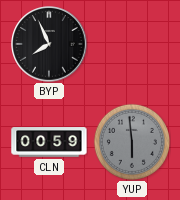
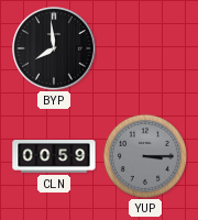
BYP: 7:56 -> 7:59
YUP: 5:59 -> 3:15
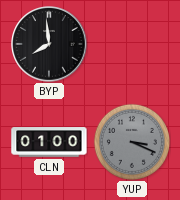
CLN: 00:59 -> 01:00
YUP: 3:15 -> 3:19
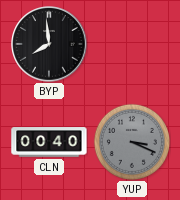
CLN: 01:00 -> 00:40
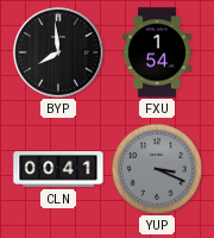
FXU: none -> 1:54
CLN: 00:40 -> 00:41
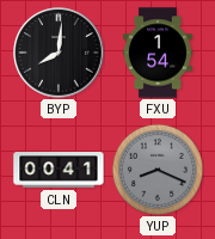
BYP: 7:59 -> 8:01
YUP: 3:19 -> 8:19
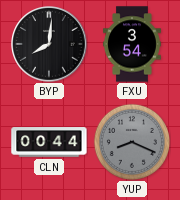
FXU: 1:54 -> 3:54
CLN: 00:41 -> 00:44
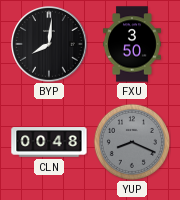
FXU: 3:54 -> 3:50
CLN: 00:44 -> 00:48
